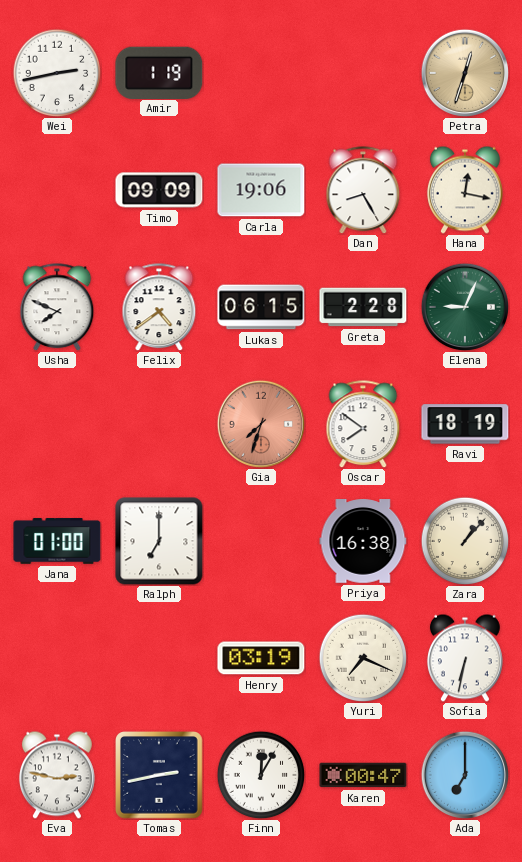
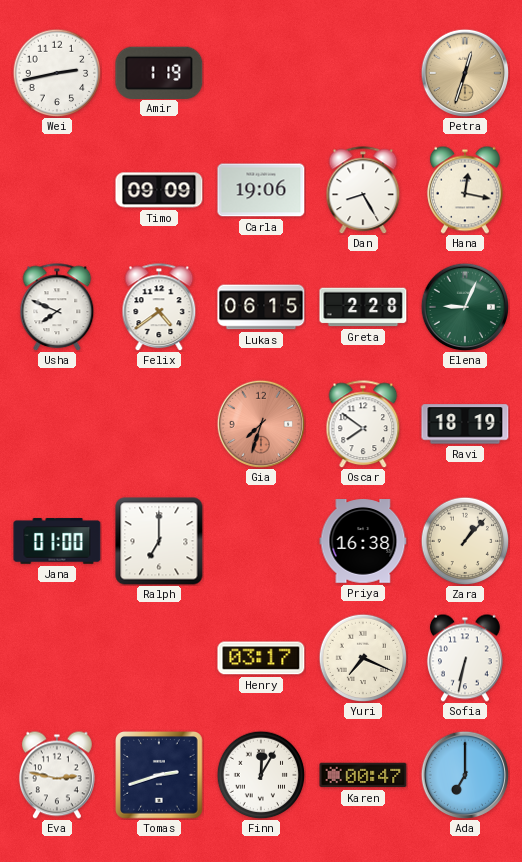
Henry: 03:19 -> 03:17
Tomas: 2:43 -> 2:42
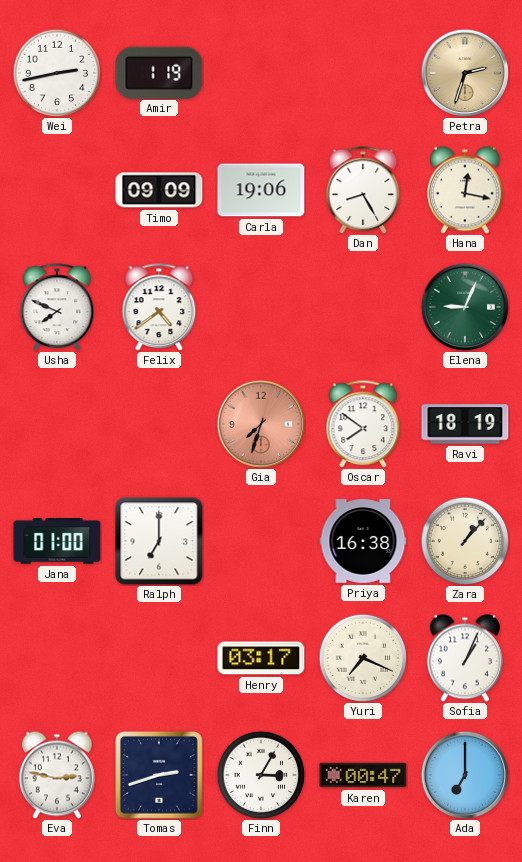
Petra: 12:33 -> 2:33
Lukas: 06:15 -> none
Greta: 2:28 -> none
Sofia: 6:32 -> 1:04
Finn: 12:05 -> 3:05
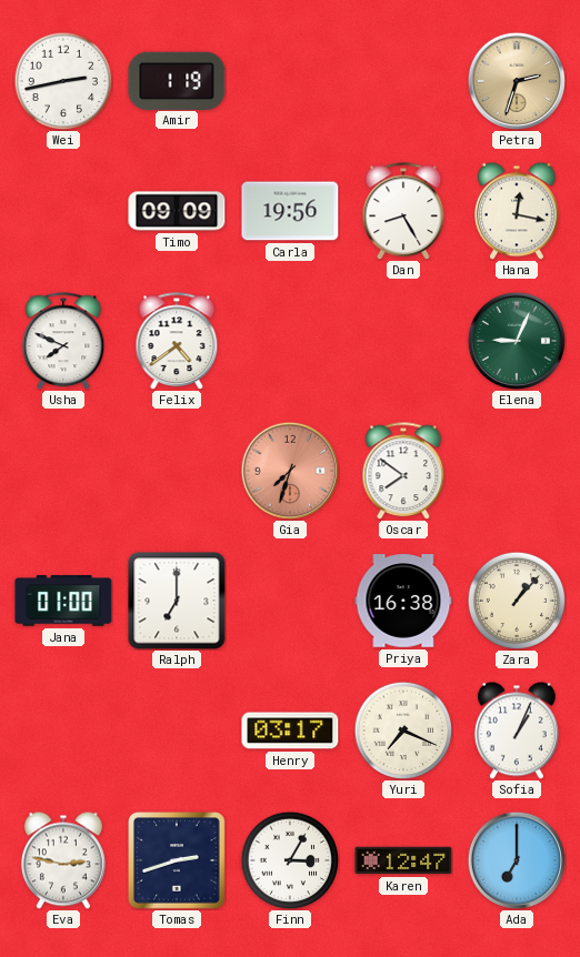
Carla: 19:06 -> 19:56
Ravi: 18:19 -> none
Karen: 00:47 -> 12:47
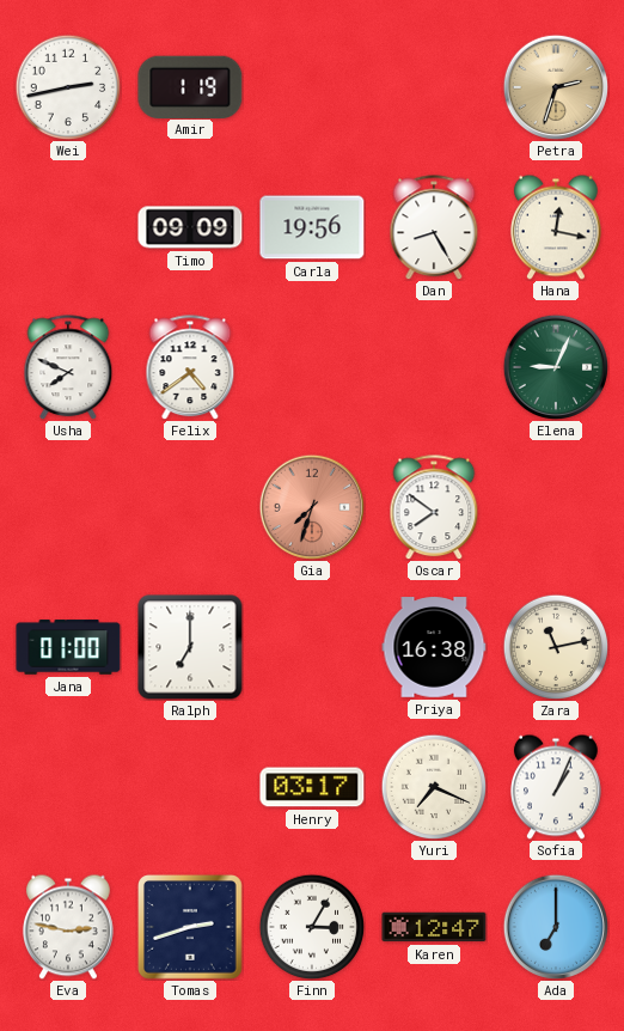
Zara: 1:07 -> 11:13
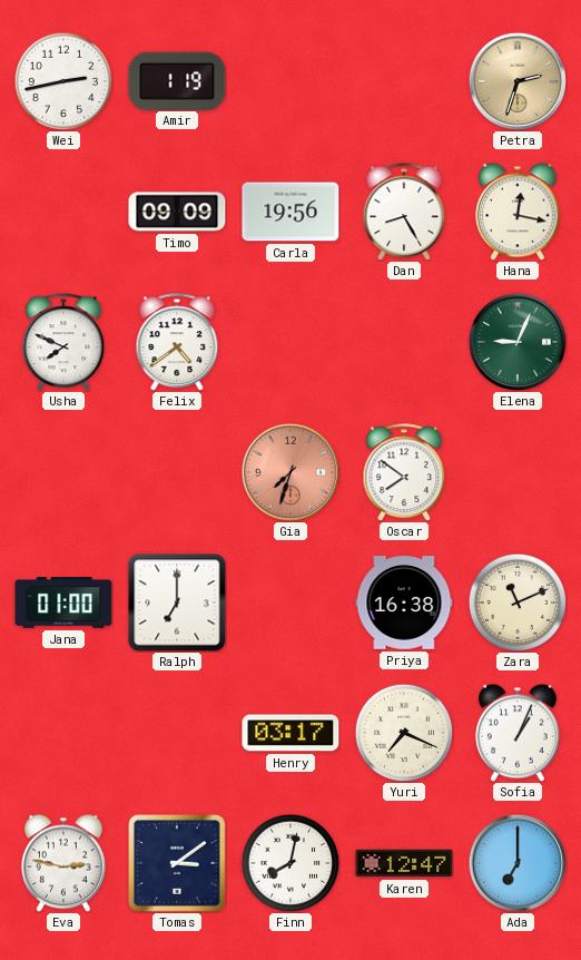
Zara: 11:13 -> 11:11
Tomas: 2:42 -> 3:09
Finn: 3:05 -> 8:02
